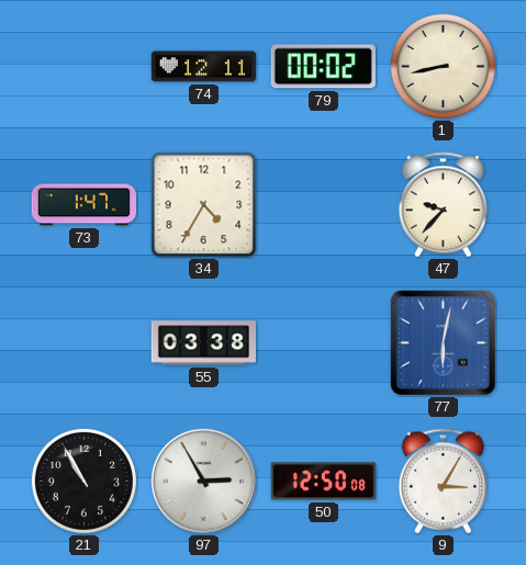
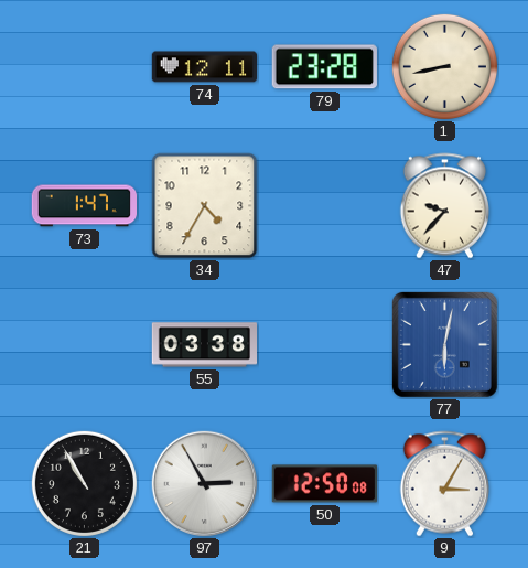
79: 00:02 -> 23:28
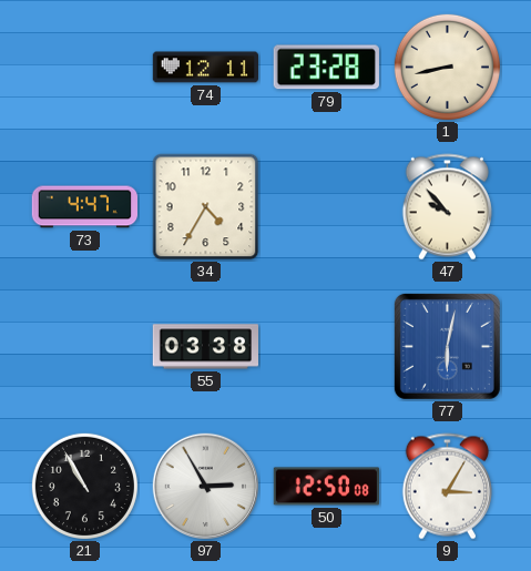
73: 1:47 -> 4:47
47: 9:37 -> 9:53
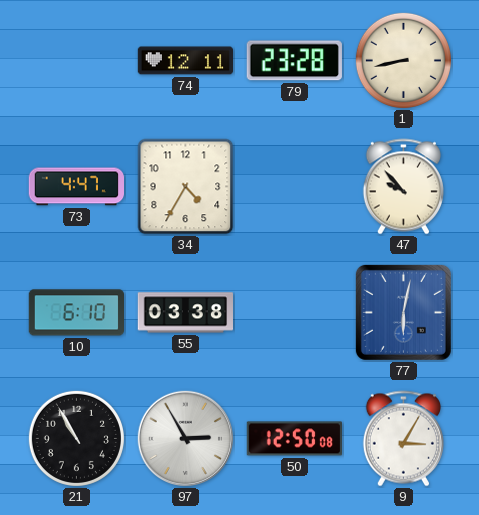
10: none -> 6:10
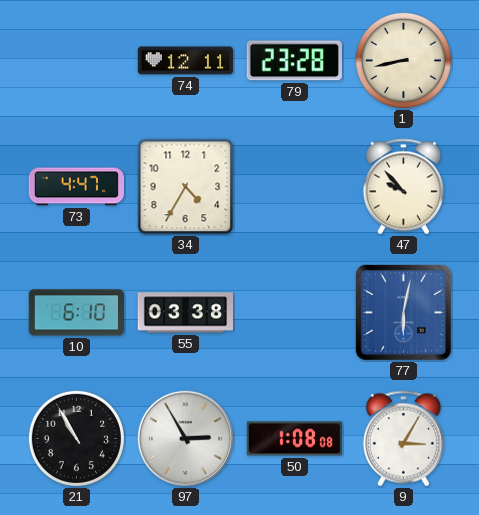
50: 12:50 -> 1:08
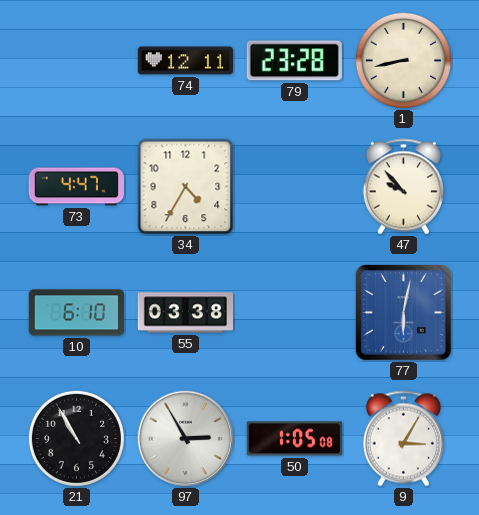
50: 1:08 -> 1:05
